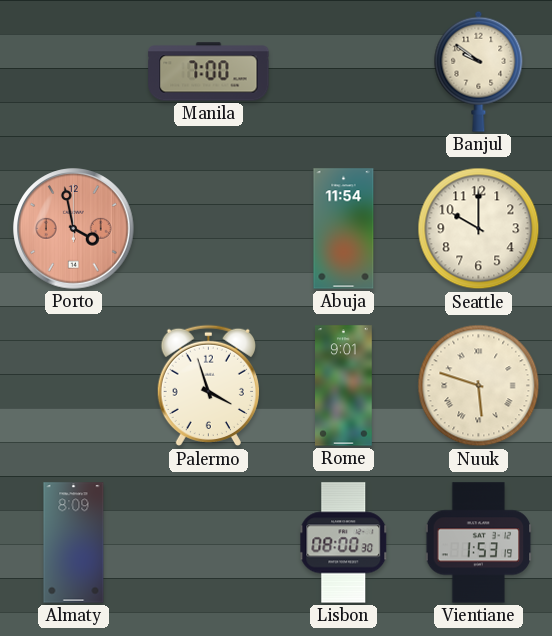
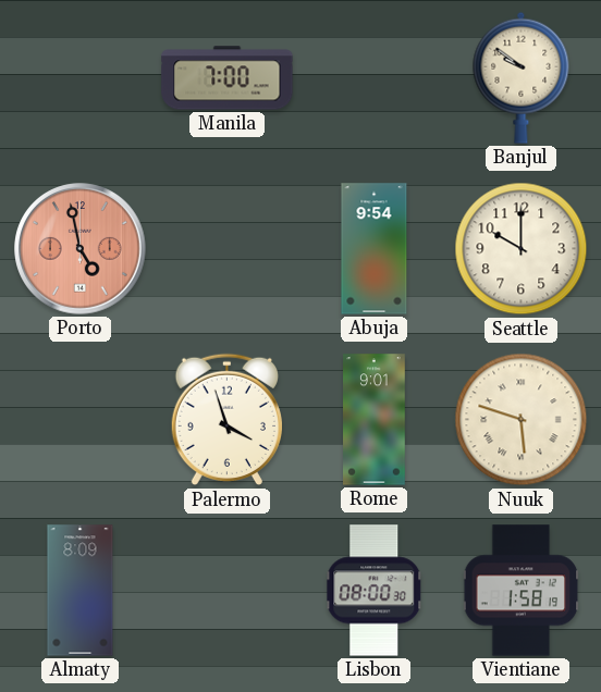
Porto: 3:58 -> 4:58
Abuja: 11:54 -> 9:54
Vientiane: 1:53 -> 1:58
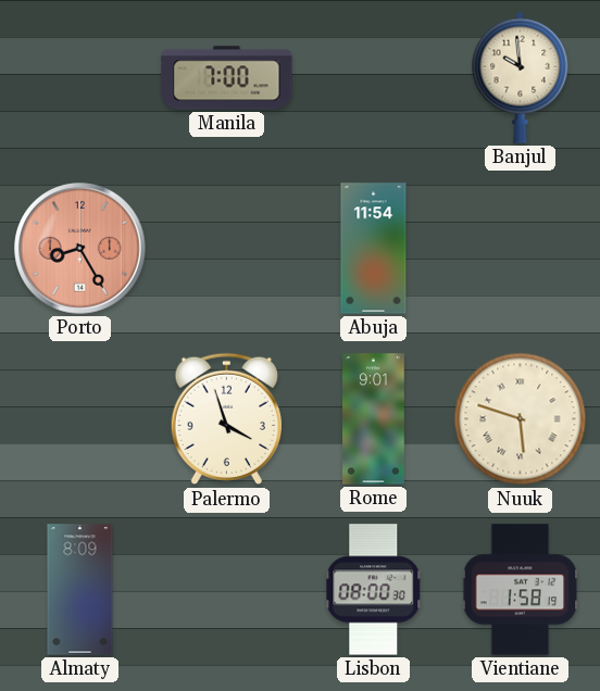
Banjul: 9:51 -> 9:59
Porto: 4:58 -> 8:25
Abuja: 9:54 -> 11:54
Seattle: 10:00 -> none
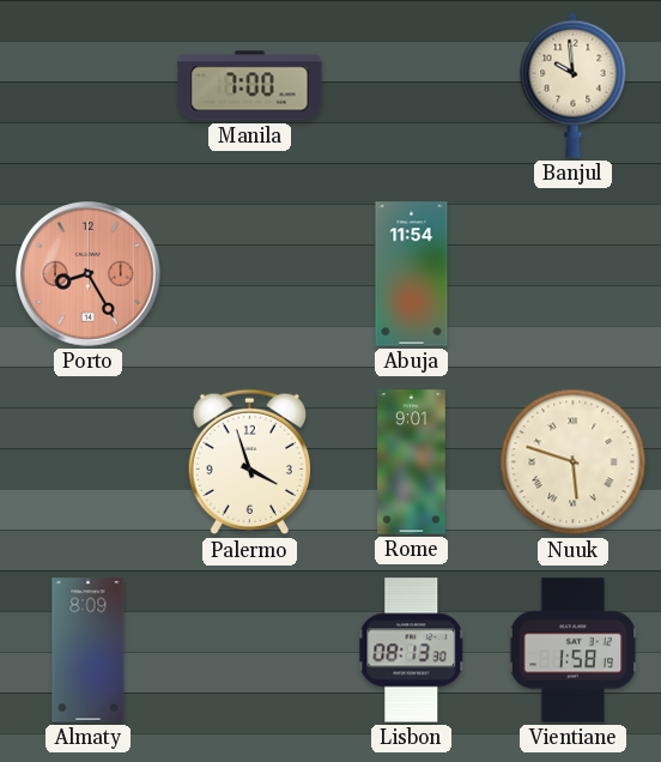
Lisbon: 08:00 -> 08:13
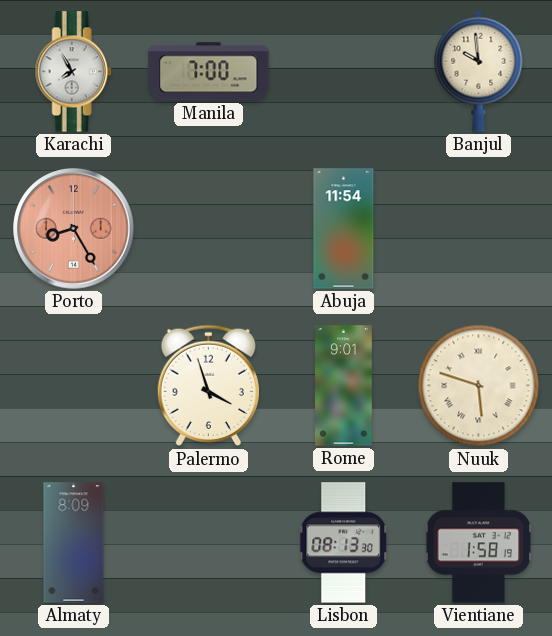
Karachi: none -> 7:55
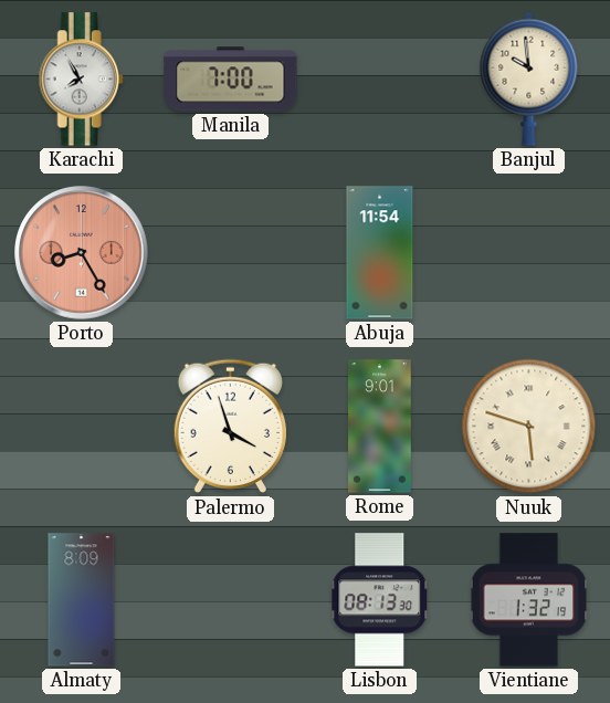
Vientiane: 1:58 -> 1:32
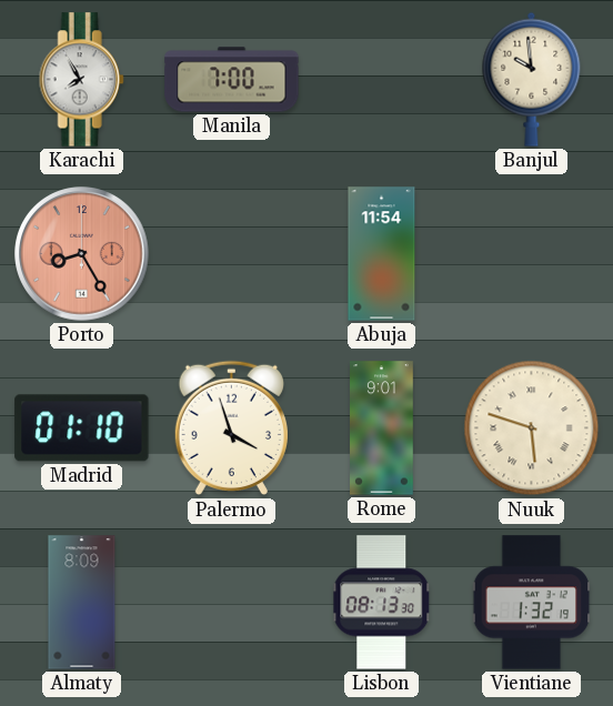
Madrid: none -> 01:10
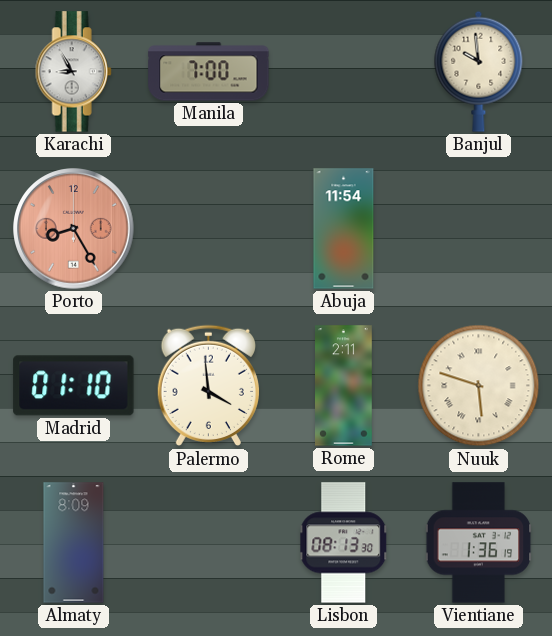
Karachi: 7:55 -> 8:55
Palermo: 3:57 -> 3:59
Rome: 9:01 -> 2:11
Vientiane: 1:32 -> 1:36
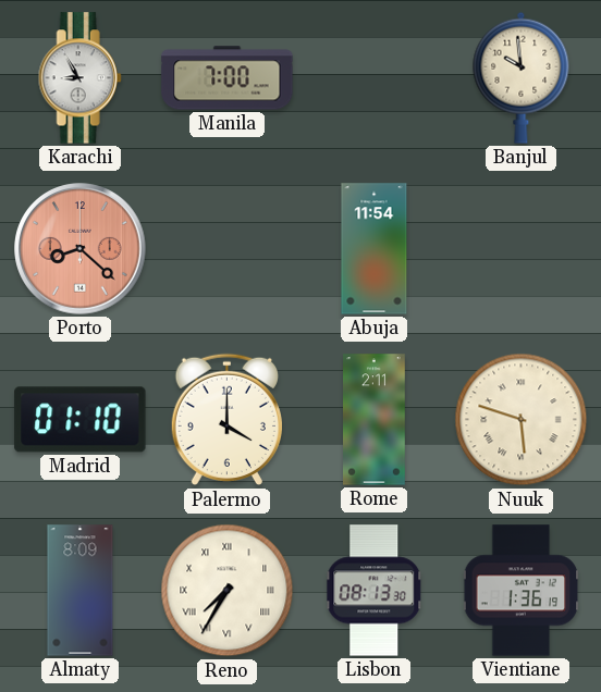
Porto: 8:25 -> 8:22
Palermo: 3:59 -> 4:00
Reno: none -> 7:35
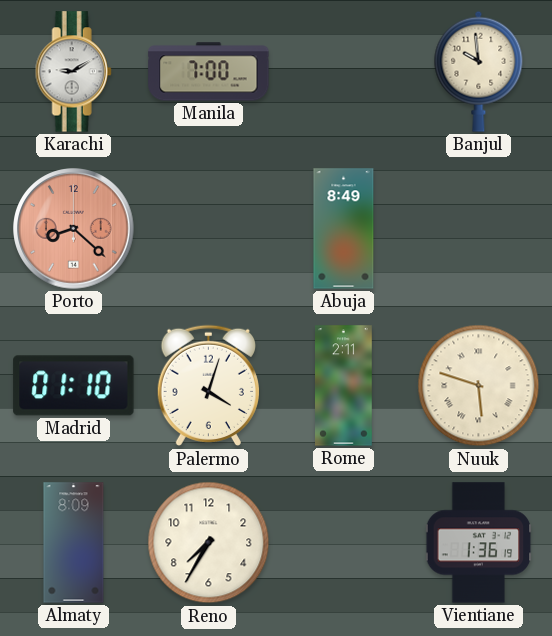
Karachi: 8:55 -> 9:10
Abuja: 11:54 -> 8:49
Palermo: 4:00 -> 4:03
Reno numerals: Roman -> Arabic
Lisbon: 08:13 -> none
